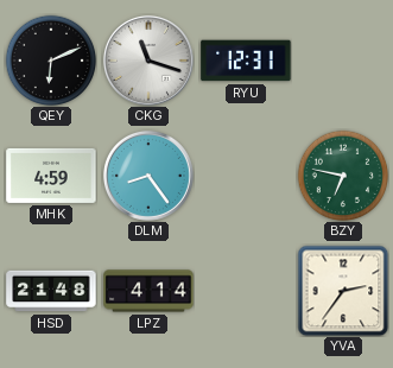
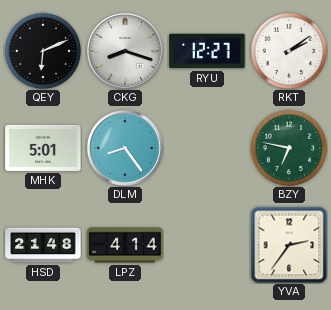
CKG: 11:18 -> 8:18
RYU: 12:31 -> 12:27
RKT: none -> 2:09
MHK: 4:59 -> 5:01
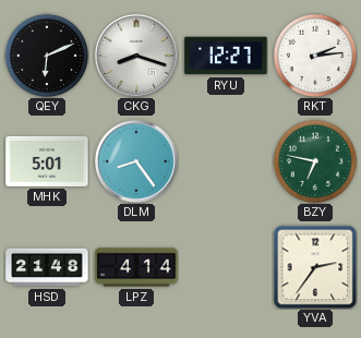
RKT: 2:09 -> 2:14
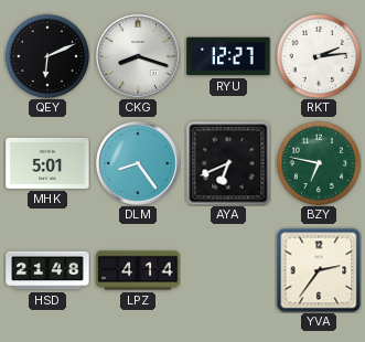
AYA: none -> 6:41
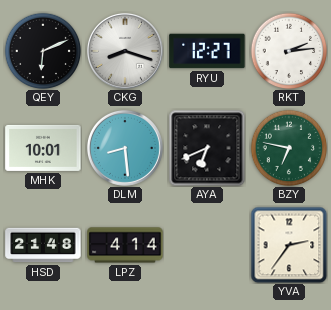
MHK: 5:01 -> 10:01
DLM: 8:24 -> 8:29
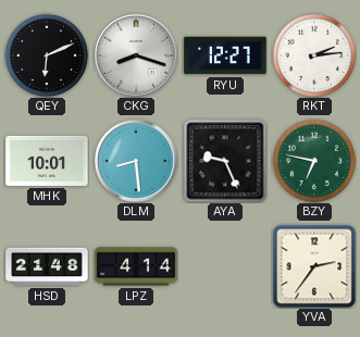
AYA: 6:41 -> 9:26
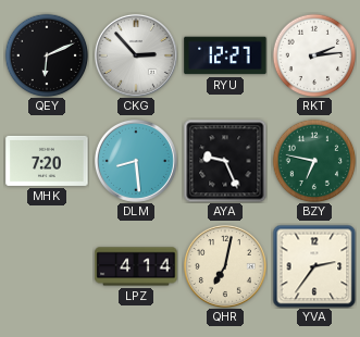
CKG: 8:18 -> 2:53
MHK: 10:01 -> 7:20
HSD: 21:48 -> none
QHR: none -> 7:02
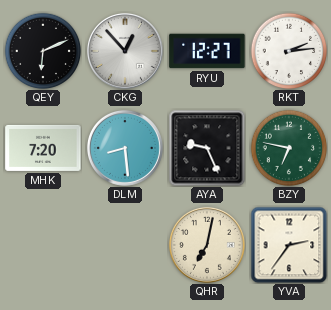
CKG: 2:53 -> 12:53
LPZ: 4:14 -> none
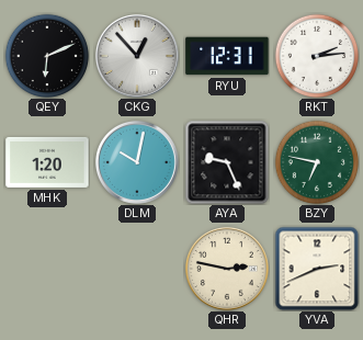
RYU: 12:27 -> 12:31
MHK: 7:20 -> 1:20
DLM: 8:29 -> 10:02
QHR: 7:02 -> 2:47
YVA: 2:36 -> 2:41
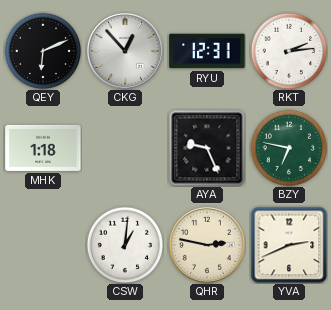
MHK: 1:20 -> 1:18
DLM: 10:02 -> none
CSW: none -> 1:01
